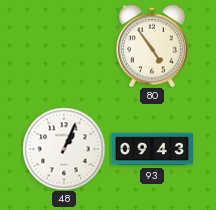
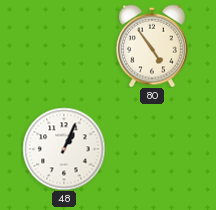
93: 09:43 -> none
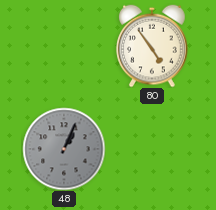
48 dial: white -> grey
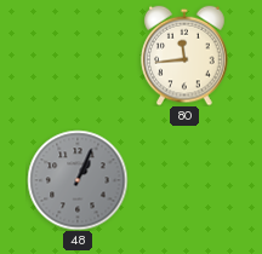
80: 4:54 -> 11:44
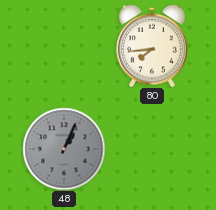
80: 11:44 -> 7:44
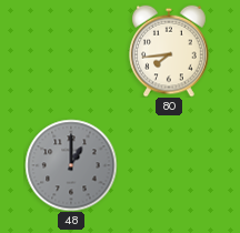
48: 1:04 -> 1:00
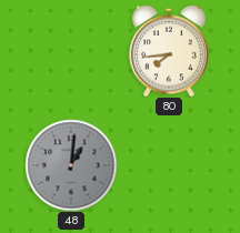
48: 1:00 -> 1:01
